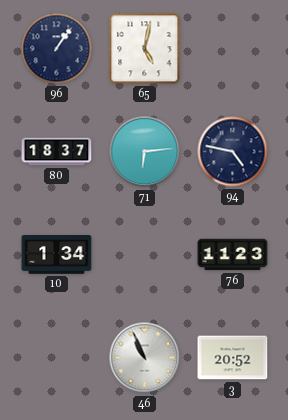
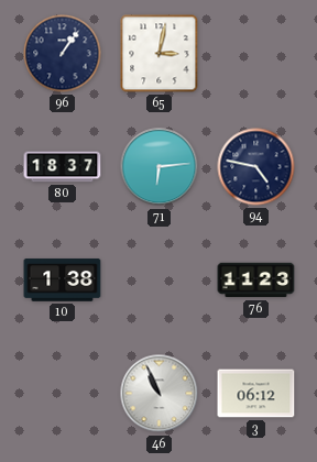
65: 5:02 -> 3:02
10: 1:34 -> 1:38
3: 20:52 -> 06:12
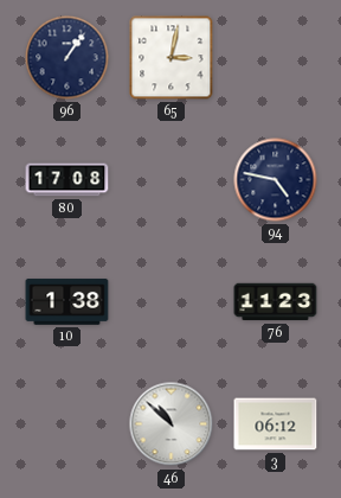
80: 18:37 -> 17:08
71: 6:14 -> none
46: 10:56 -> 10:52
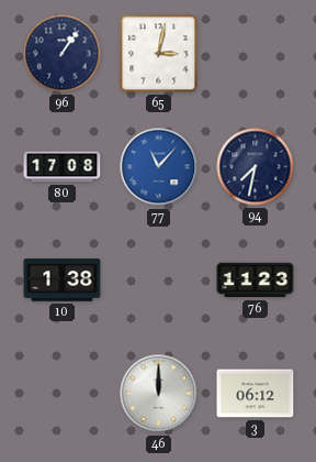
77: none -> 11:07
94: 4:47 -> 7:32
46: 10:52 -> 12:00
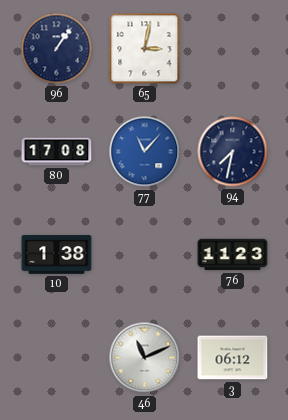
46: 12:00 -> 11:11
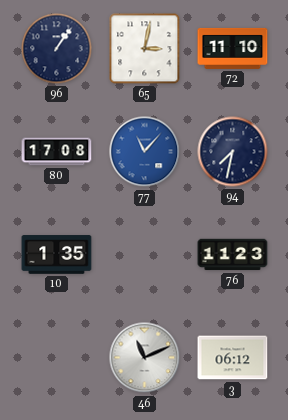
72: none -> 11:10
10: 1:38 -> 1:35
